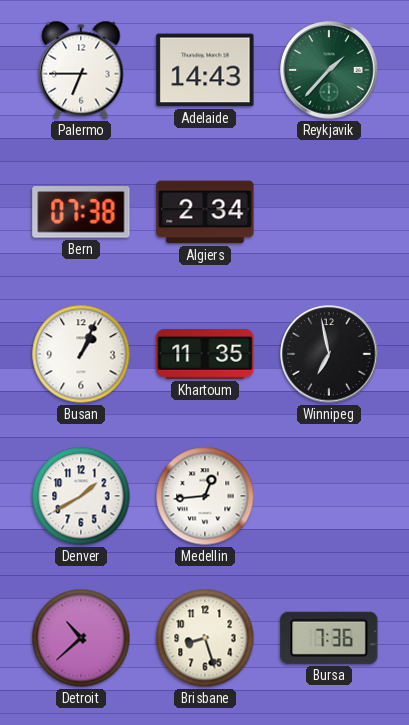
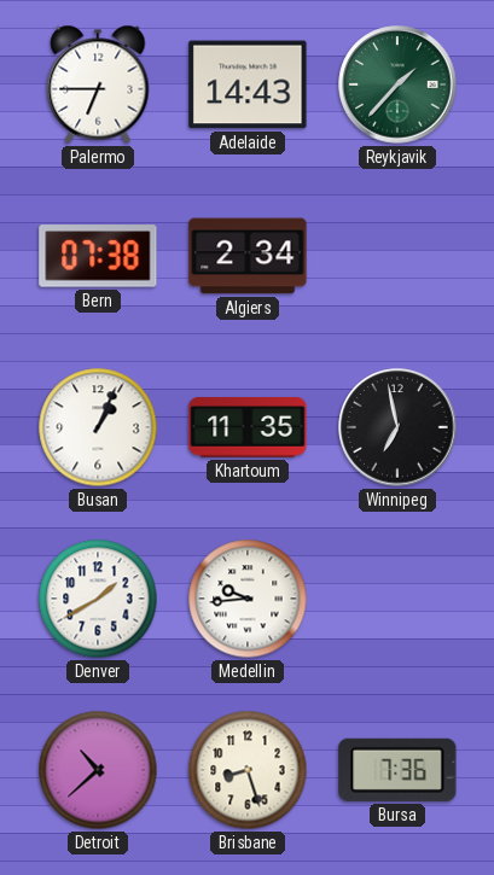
Medellin: 12:44 -> 9:44
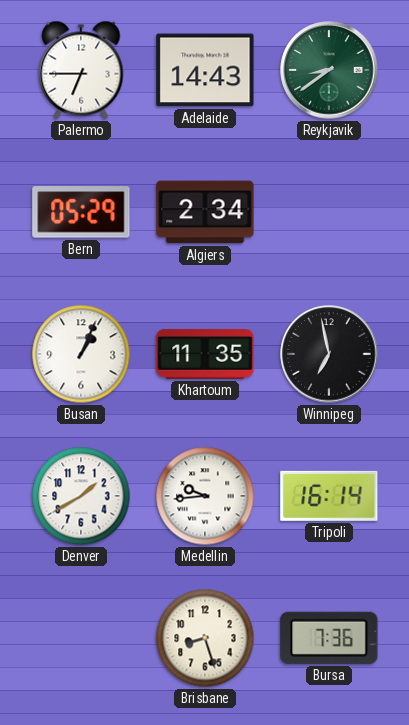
Reykjavik: 1:37 -> 8:39
Bern: 07:38 -> 05:29
Tripoli: none -> 16:14
Detroit: 10:38 -> none
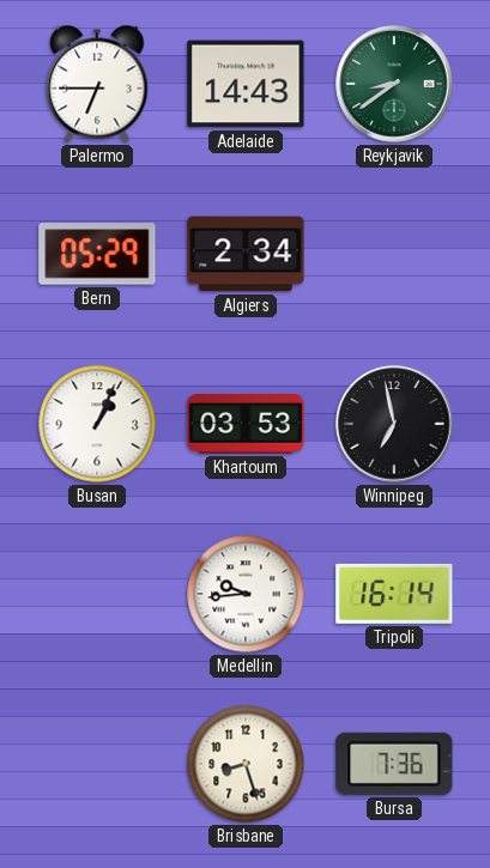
Khartoum: 11:35 -> 03:53
Denver: 1:40 -> none
